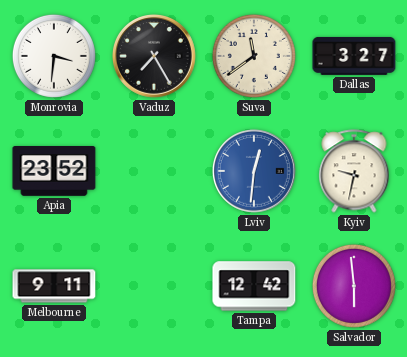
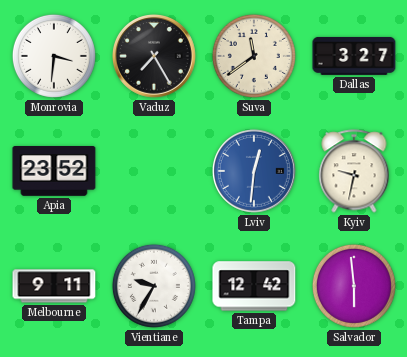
Vientiane: none -> 9:35
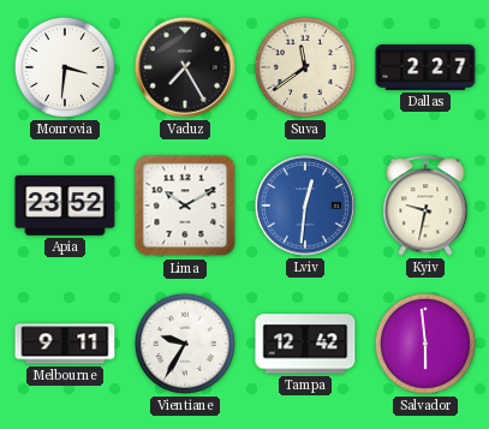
Dallas: 3:27 -> 2:27
Lima: none -> 10:10
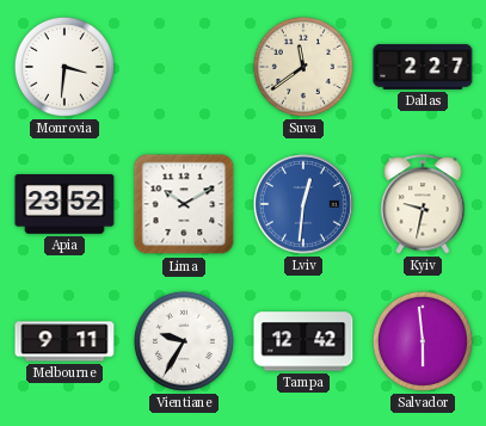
Vaduz: 7:25 -> none
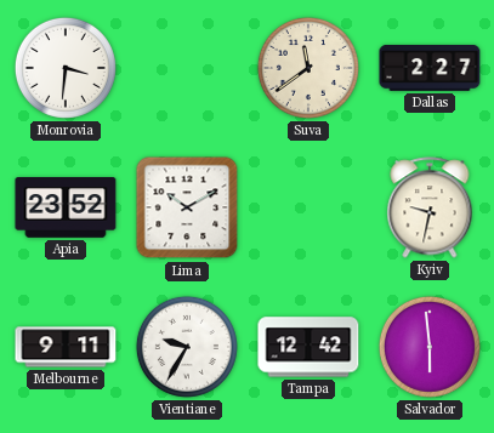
Lviv: 12:31 -> none
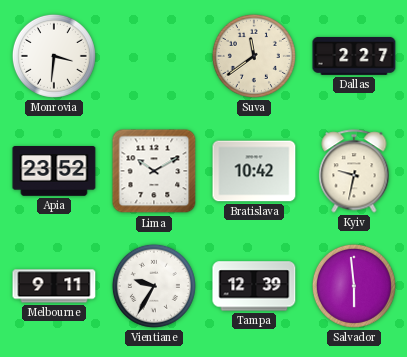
Bratislava: none -> 10:42
Tampa: 12:42 -> 12:39
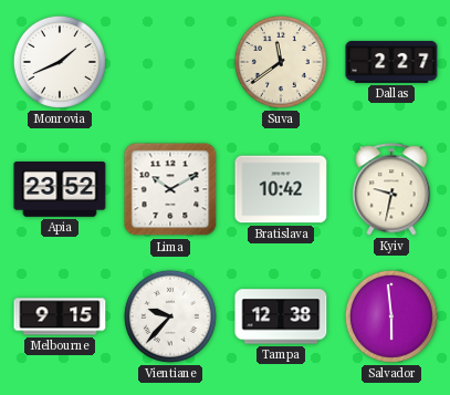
Monrovia: 3:31 -> 1:41
Melbourne: 9:11 -> 9:15
Vientiane: 9:35 -> 9:37
Tampa: 12:39 -> 12:38
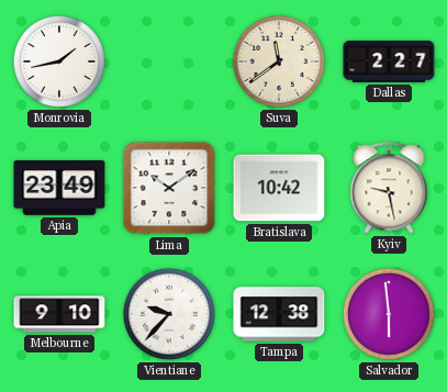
Monrovia: 1:41 -> 1:43
Apia: 23:52 -> 23:49
Lima: 10:10 -> 10:09
Kyiv: 9:32 -> 9:28
Melbourne: 9:15 -> 9:10
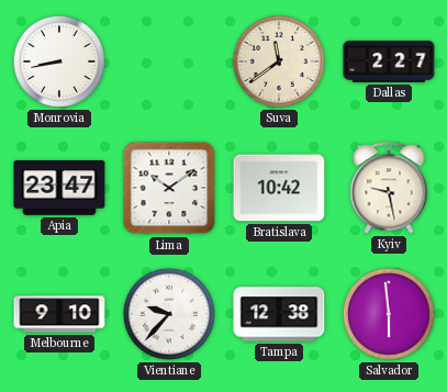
Monrovia: 1:43 -> 8:43
Apia: 23:49 -> 23:47
